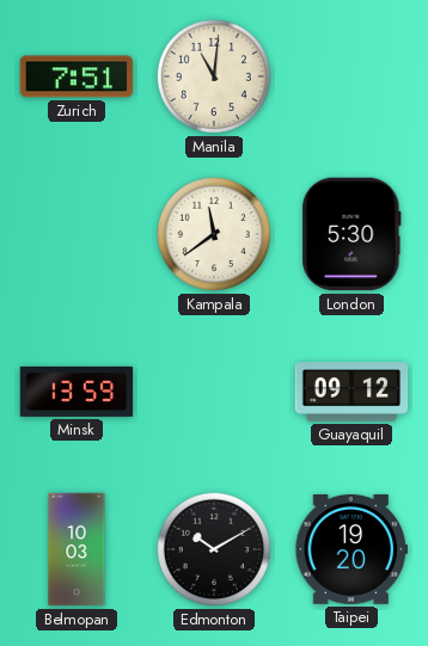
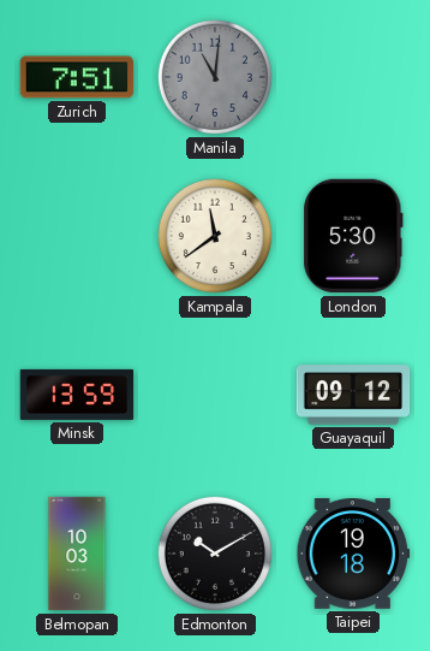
Manila dial: cream -> grey
Taipei: 19:20 -> 19:18
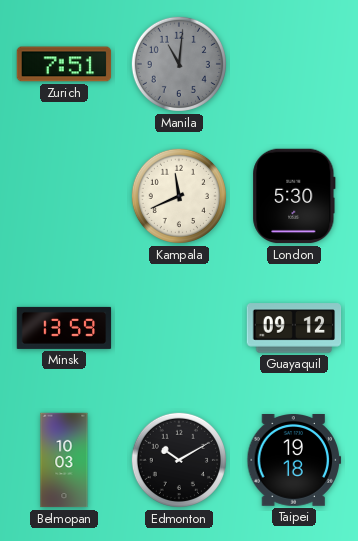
Kampala: 11:39 -> 11:41
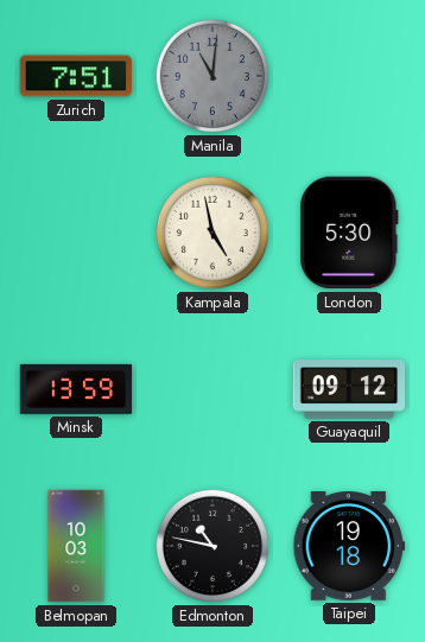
Kampala: 11:41 -> 4:58
Edmonton: 10:10 -> 10:47
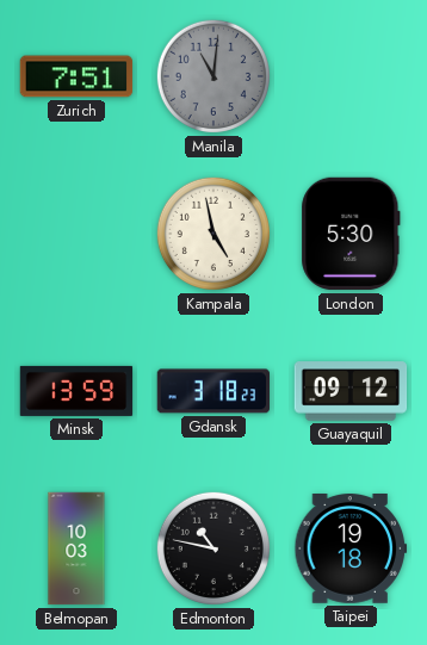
Gdansk: none -> 3:18
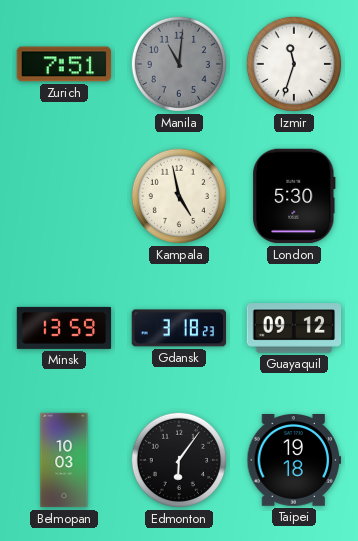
Izmir: none -> 11:33
Edmonton: 10:47 -> 6:06
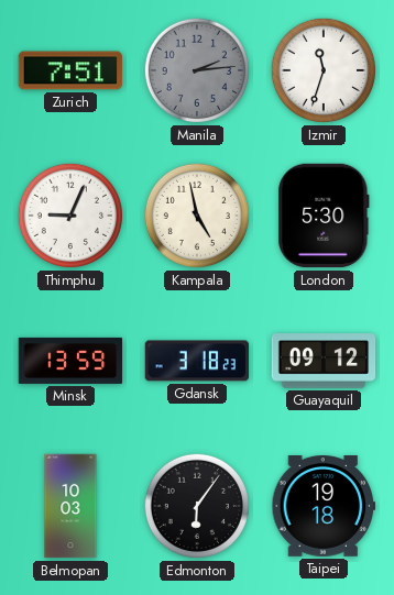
Manila: 11:01 -> 2:14
Thimphu: none -> 9:04
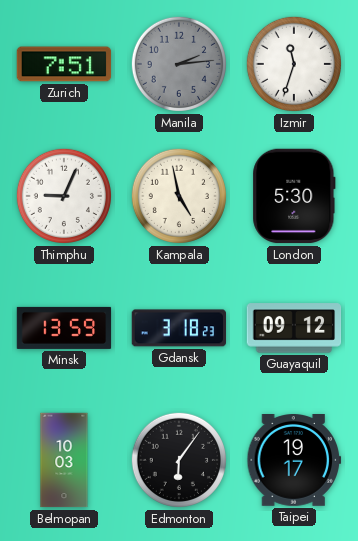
Taipei: 19:18 -> 19:17
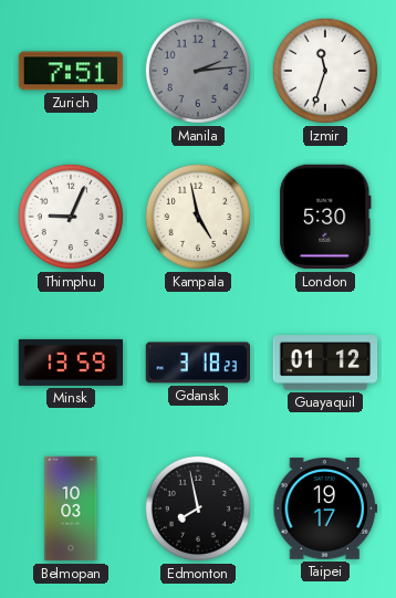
Guayaquil: 09:12 -> 01:12
Edmonton: 6:06 -> 7:58
